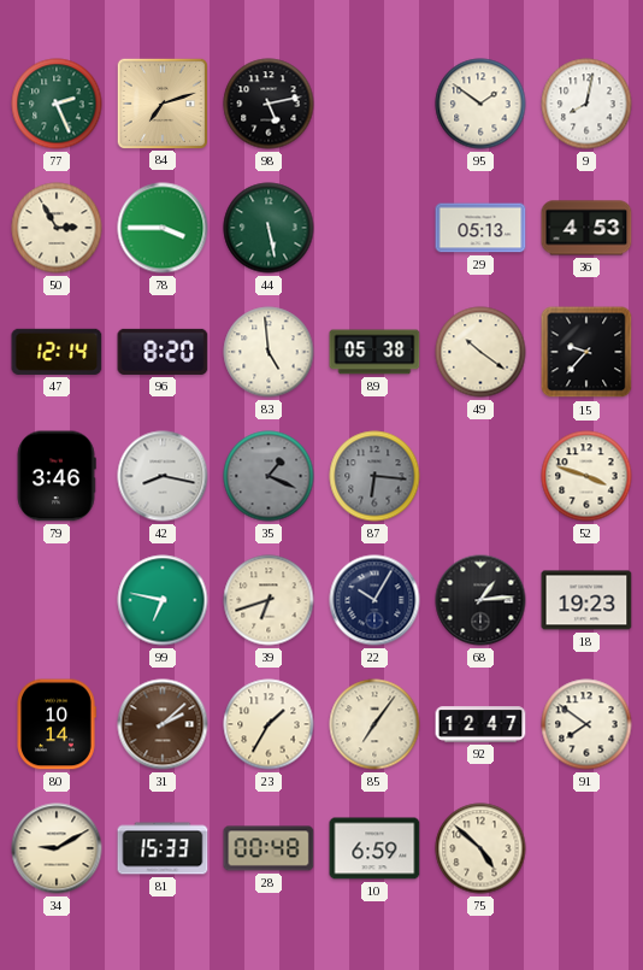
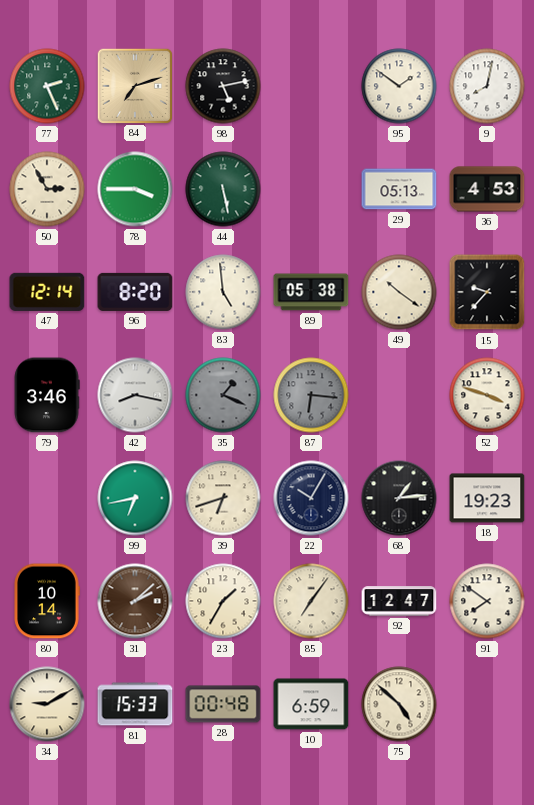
99: 6:47 -> 6:43
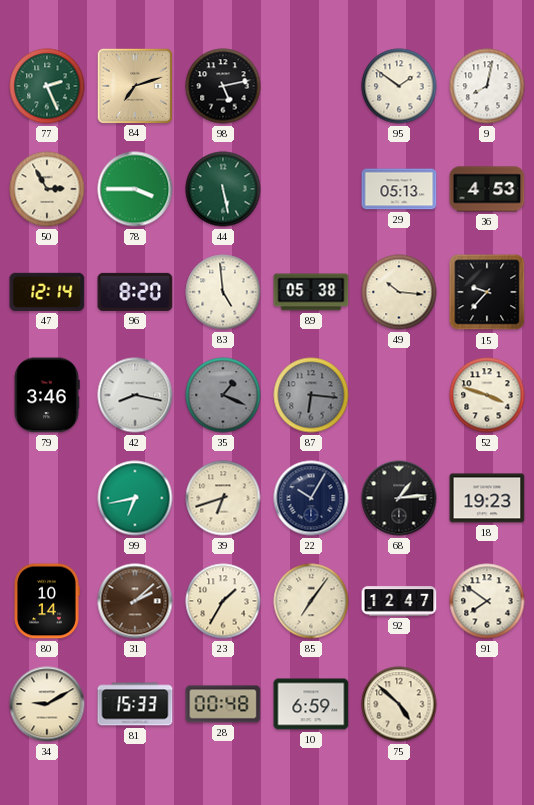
49: 10:21 -> 10:16
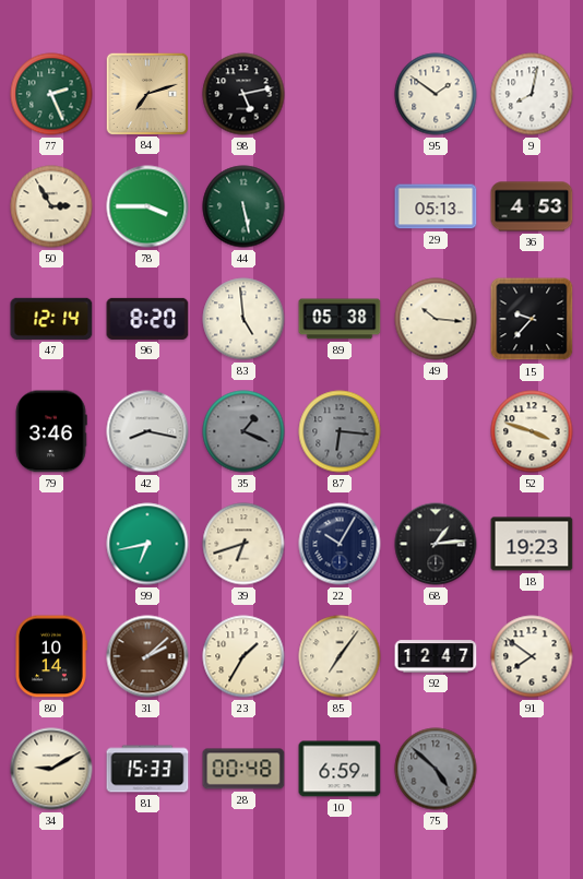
75 dial: cream -> grey
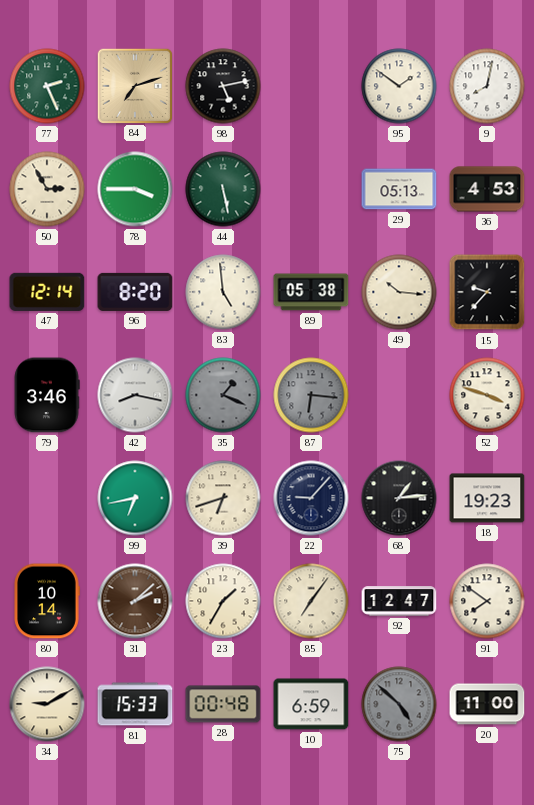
22: 10:05 -> 9:07
20: none -> 11:00
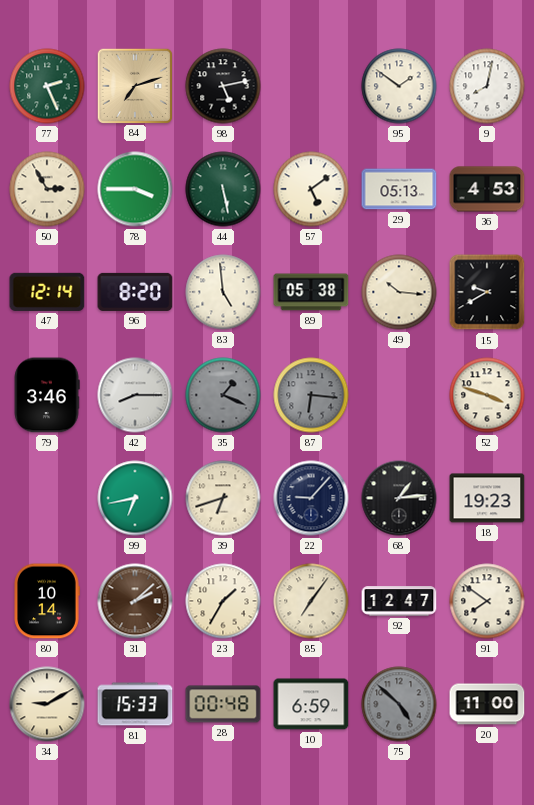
57: none -> 5:09
15: 9:37 -> 9:40
42: 8:17 -> 8:15
